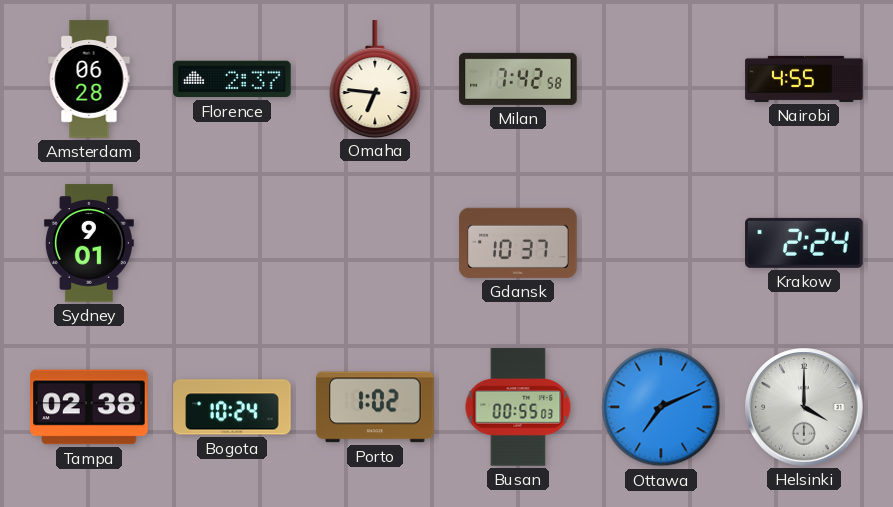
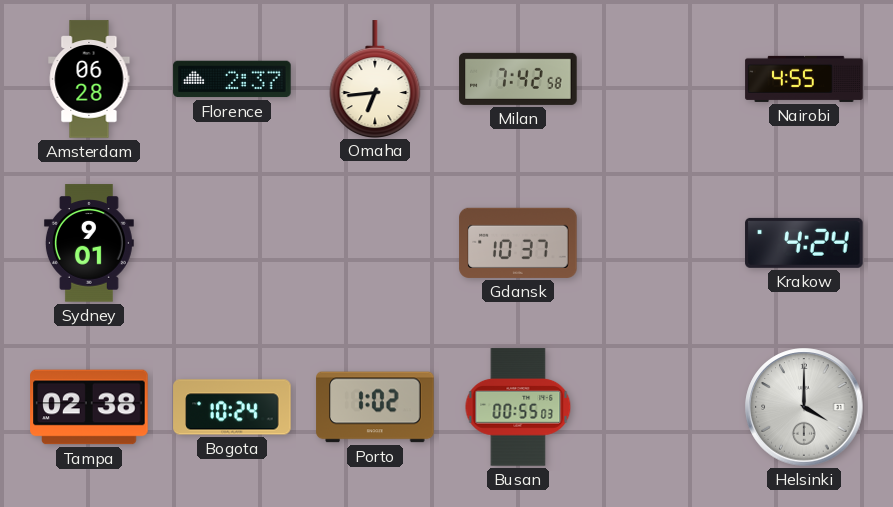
Omaha: 6:46 -> 6:44
Krakow: 2:24 -> 4:24
Ottawa: 7:11 -> none
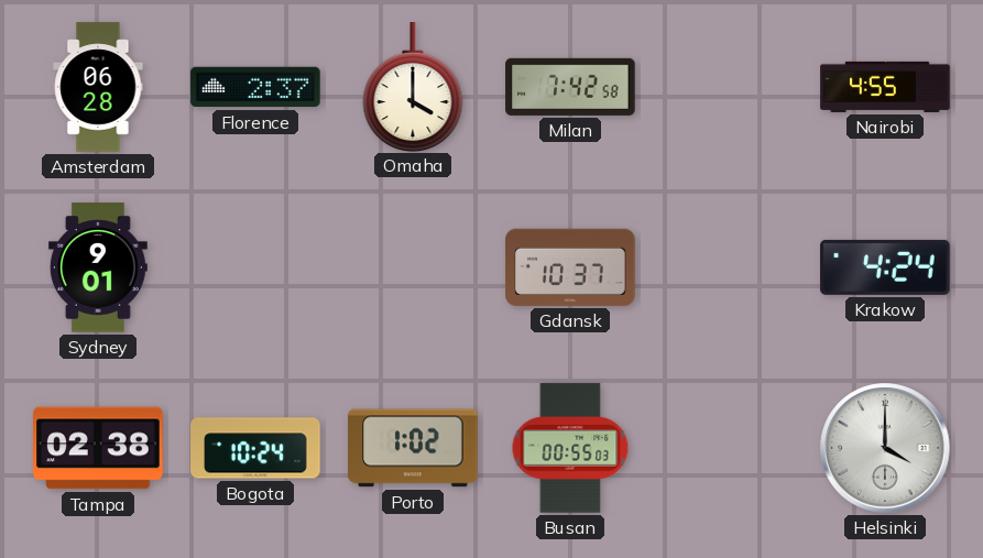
Omaha: 6:44 -> 4:00
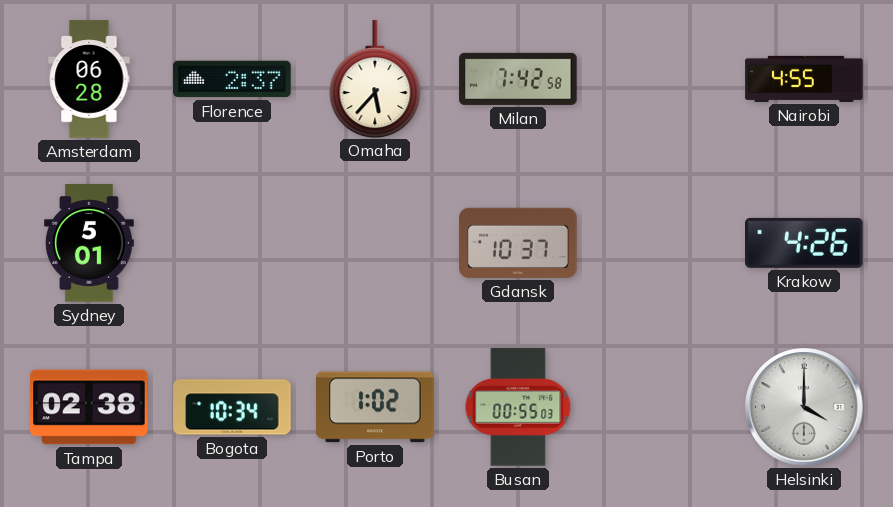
Omaha: 4:00 -> 5:37
Sydney: 9:01 -> 5:01
Krakow: 4:24 -> 4:26
Bogota: 10:24 -> 10:34
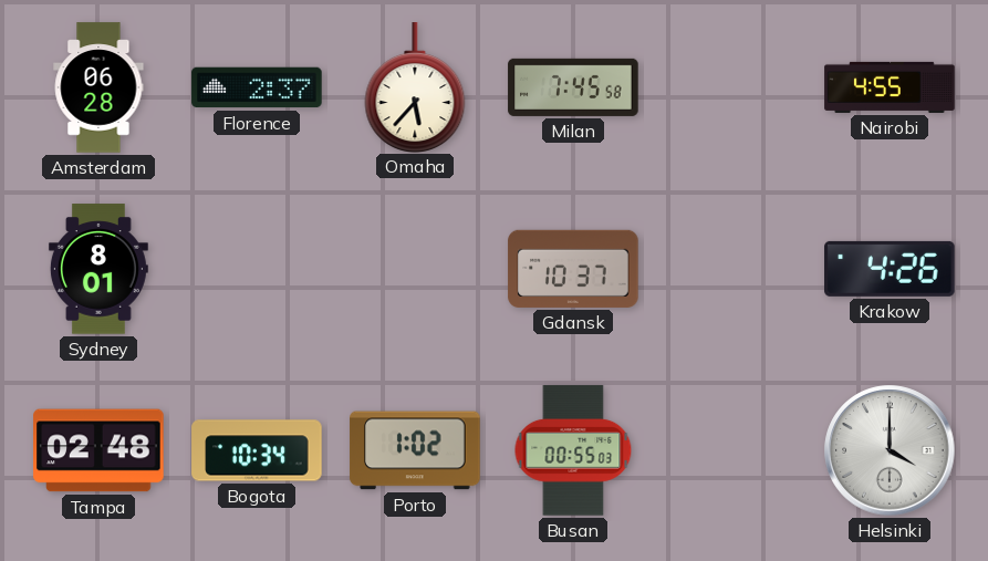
Milan: 7:42 -> 7:45
Sydney: 5:01 -> 8:01
Tampa: 02:38 -> 02:48
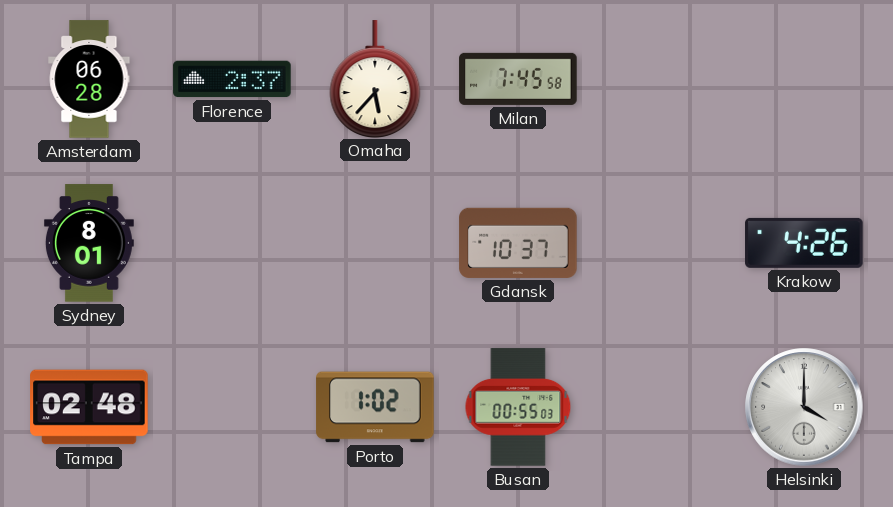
Nairobi: 4:55 -> none
Bogota: 10:34 -> none
